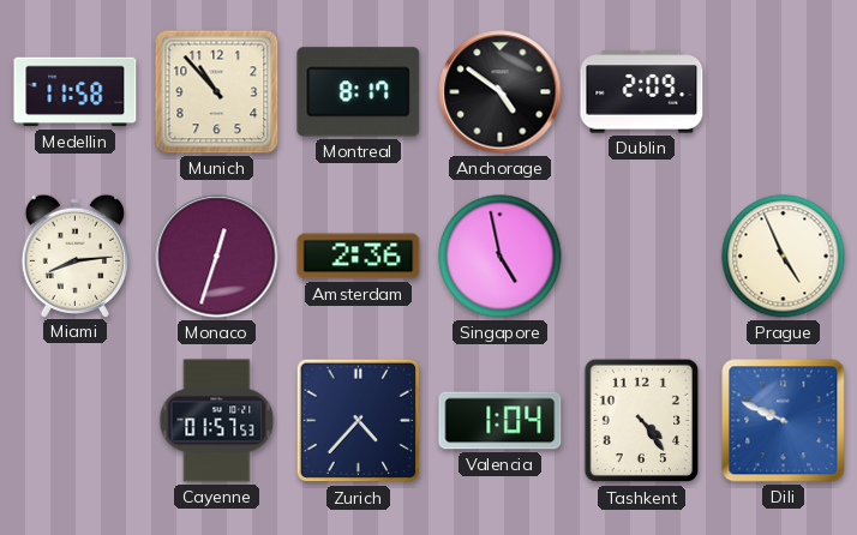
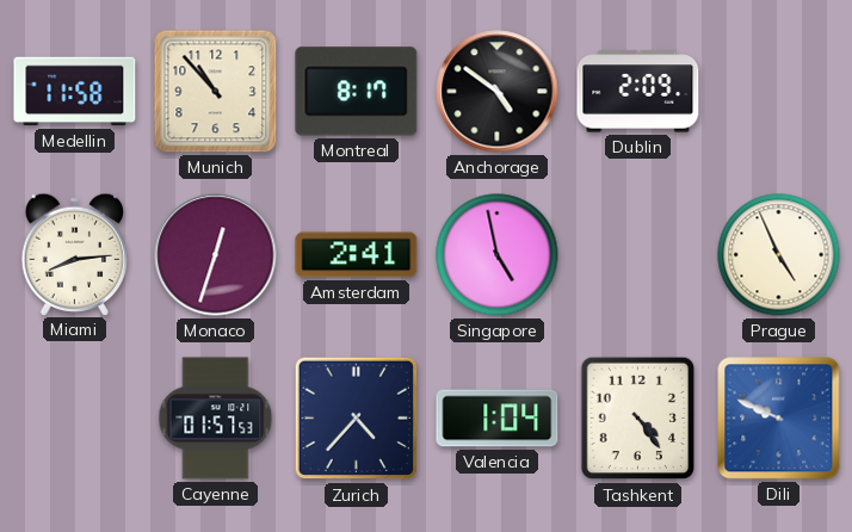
Amsterdam: 2:36 -> 2:41
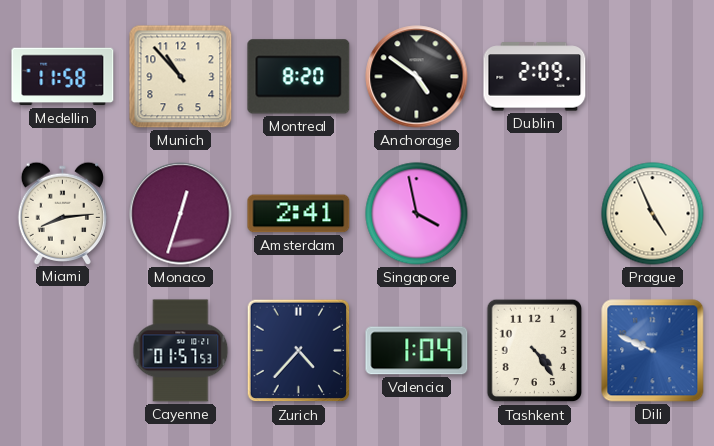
Montreal: 8:17 -> 8:20
Singapore: 4:58 -> 3:58
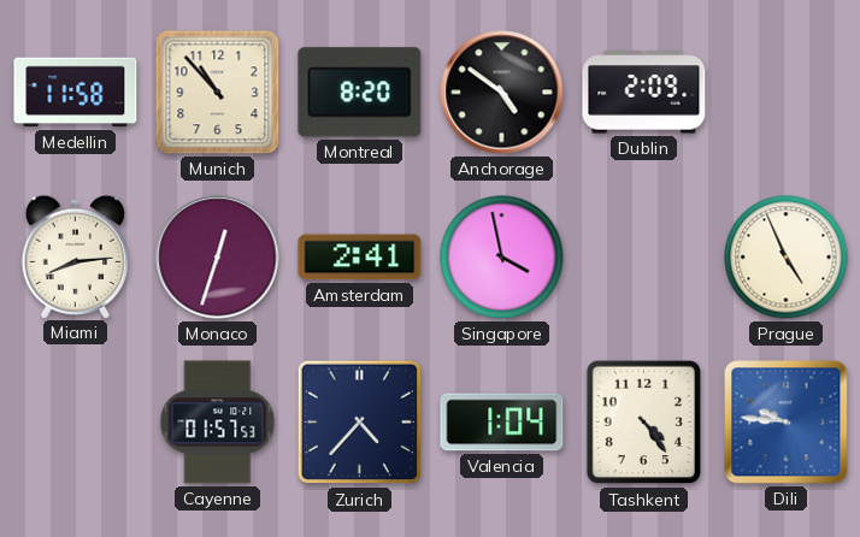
Dili: 9:49 -> 9:46
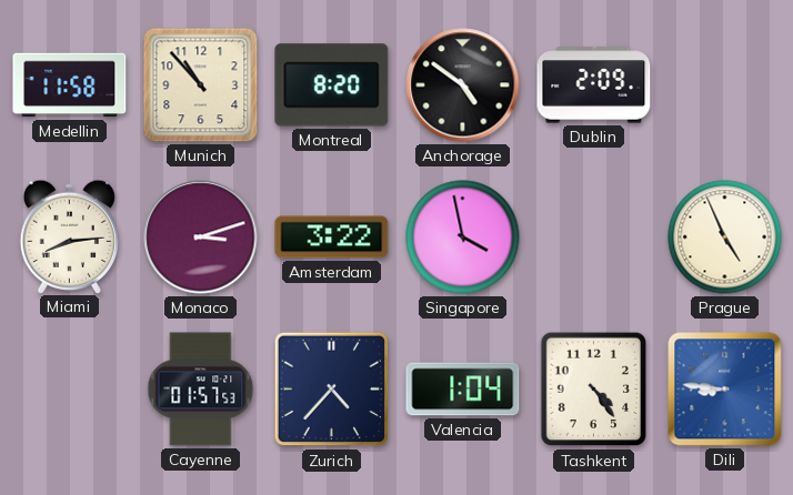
Monaco: 12:33 -> 3:12
Amsterdam: 2:41 -> 3:22
Dili: 9:46 -> 8:46
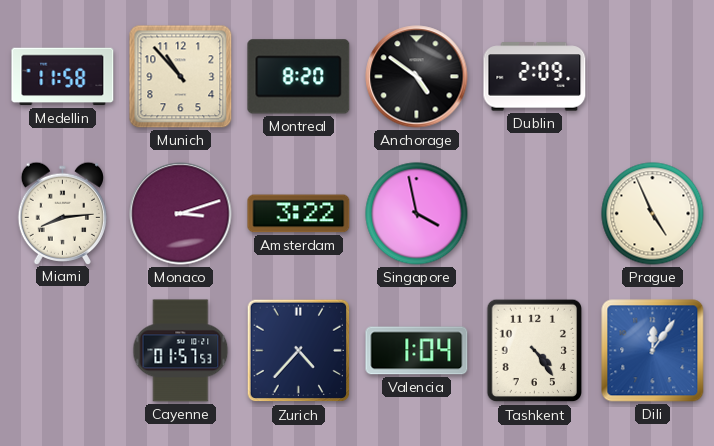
Dili: 8:46 -> 12:06
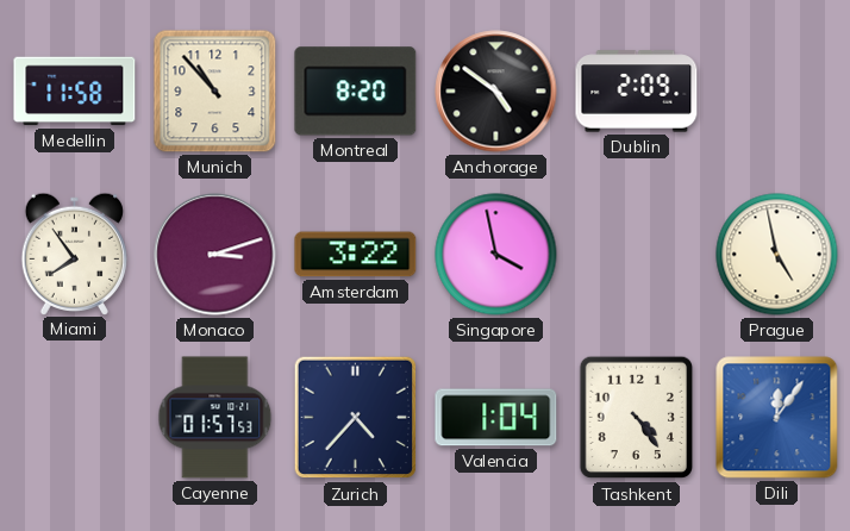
Miami: 8:14 -> 7:54
Prague: 4:56 -> 4:58
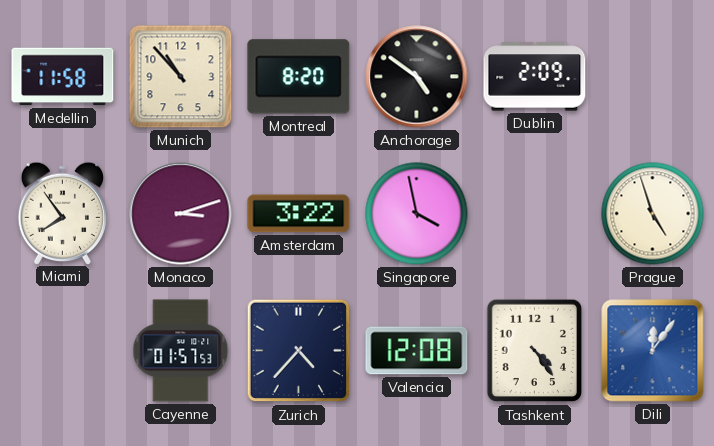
Prague: 4:58 -> 4:57
Valencia: 1:04 -> 12:08
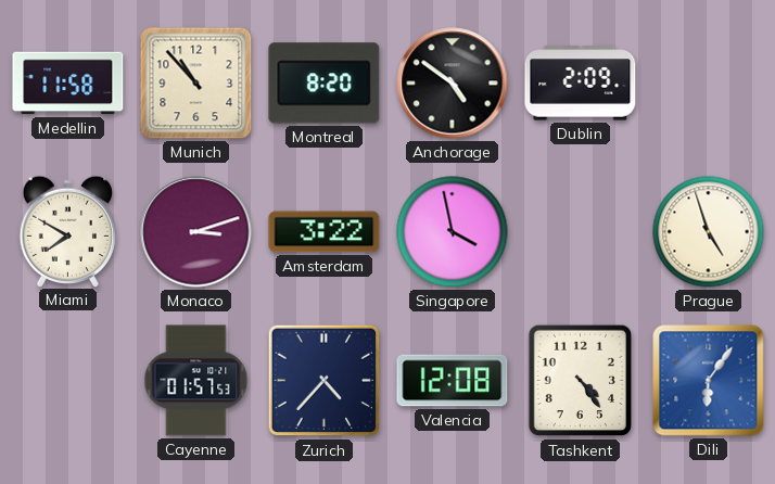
Miami: 7:54 -> 7:50
Dili: 12:06 -> 6:06
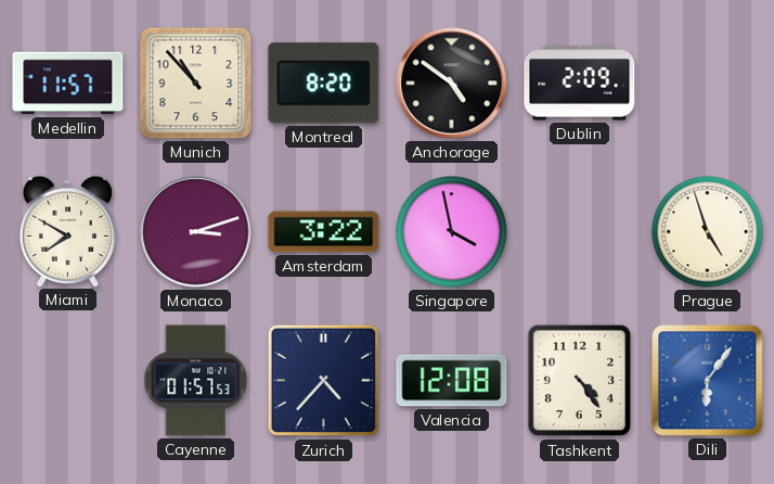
Medellin: 11:58 -> 11:57
